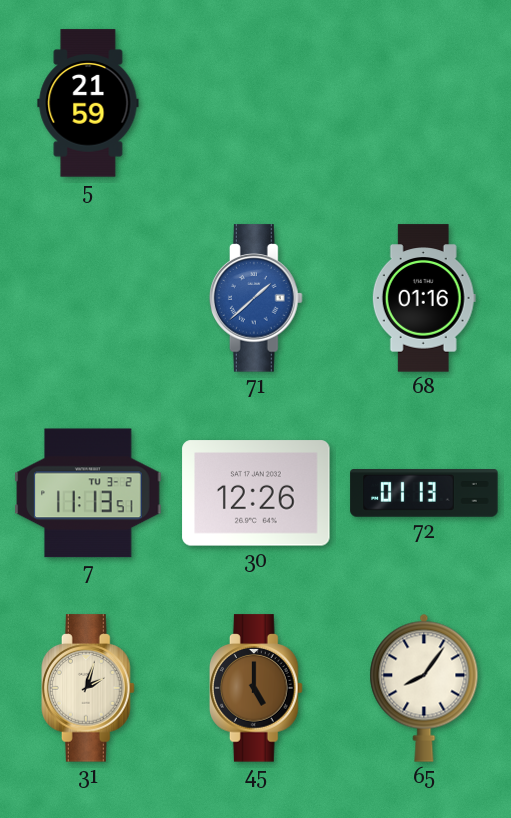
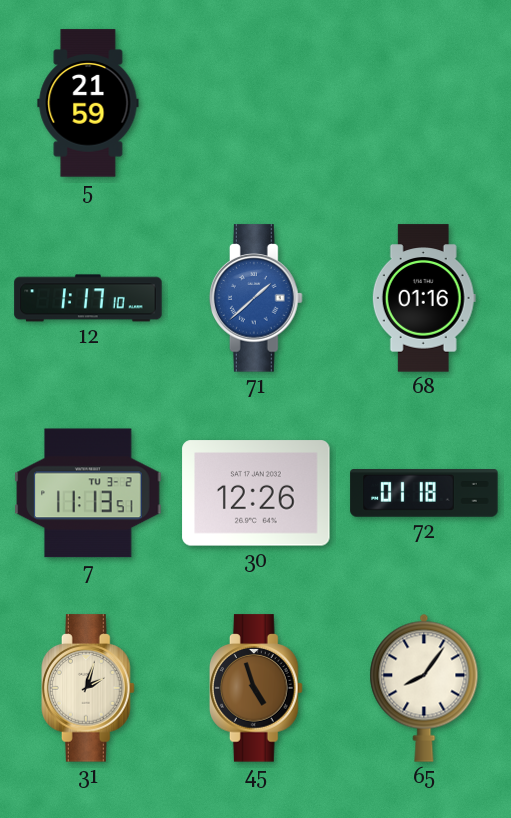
12: none -> 1:17
72: 01:13 -> 01:18
45: 5:00 -> 4:57
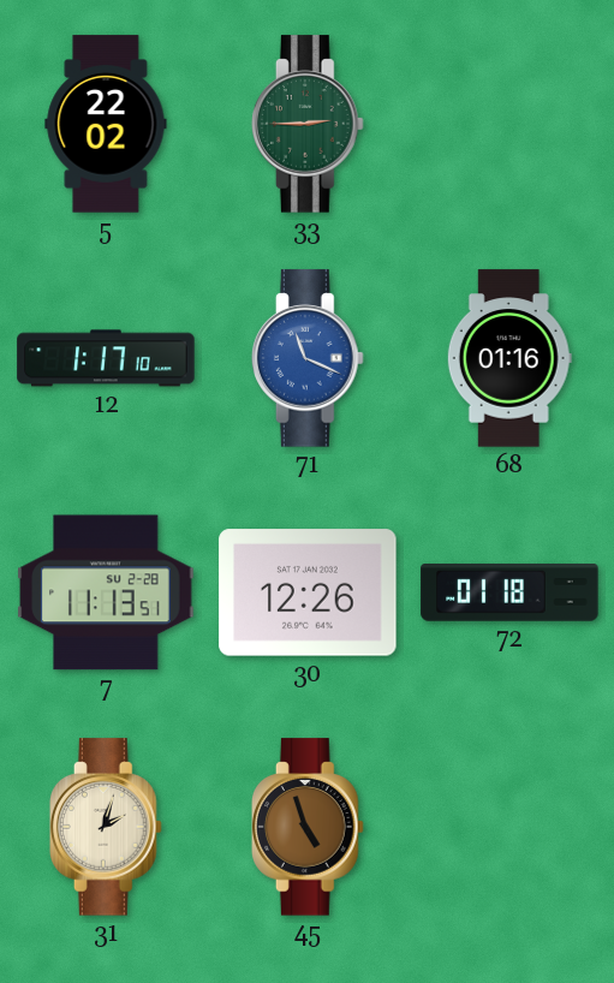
5: 21:59 -> 22:02
33: none -> 2:45
71: 1:38 -> 11:19
7 date: TU 3-2 -> SU 2-28
65: 8:06 -> none
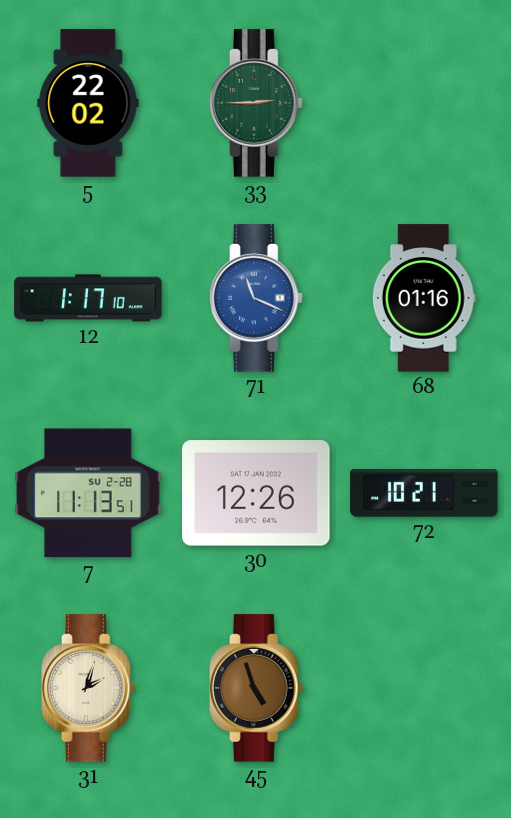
72: 01:18 -> 10:21
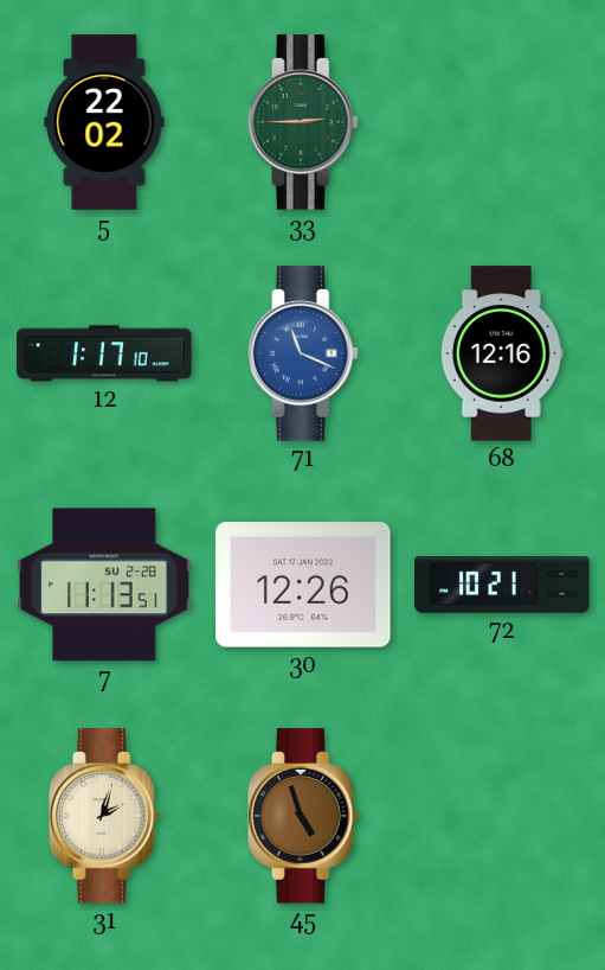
68: 01:16 -> 12:16
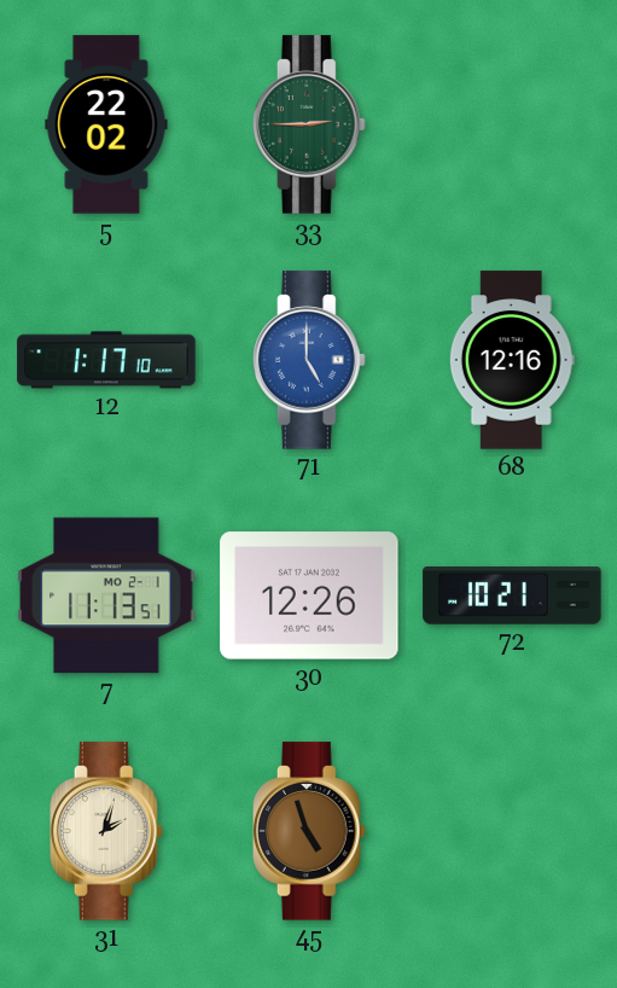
71: 11:19 -> 5:00
7 date: SU 2-28 -> MO 2-1
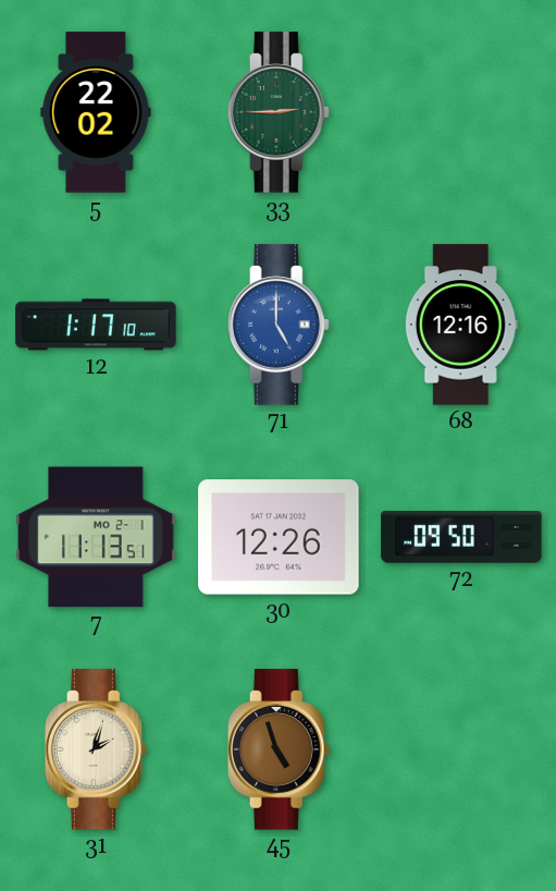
72: 10:21 -> 09:50
